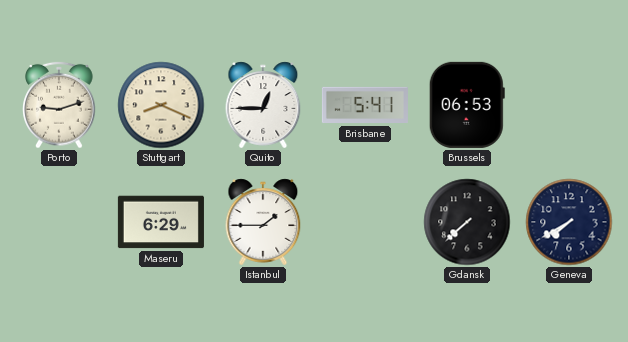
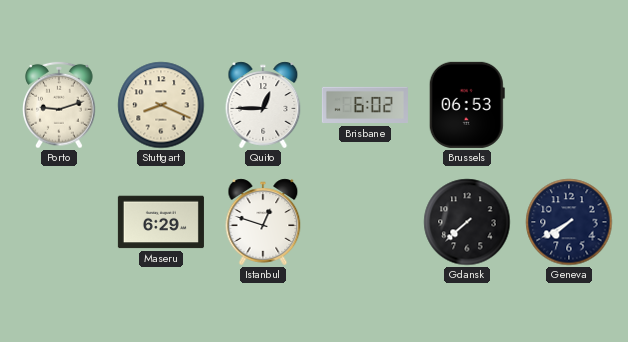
Brisbane: 5:41 -> 6:02
Istanbul: 1:45 -> 12:48
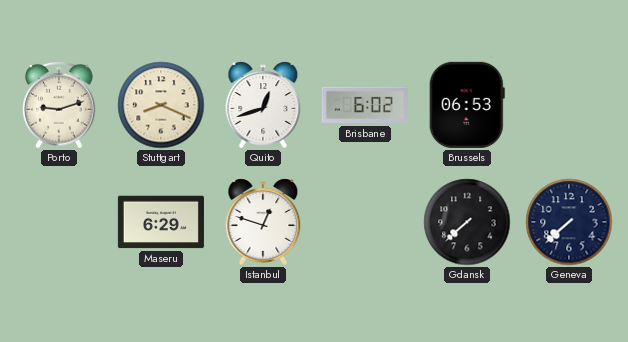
Quito: 12:45 -> 12:42
Geneva: 7:40 -> 7:38
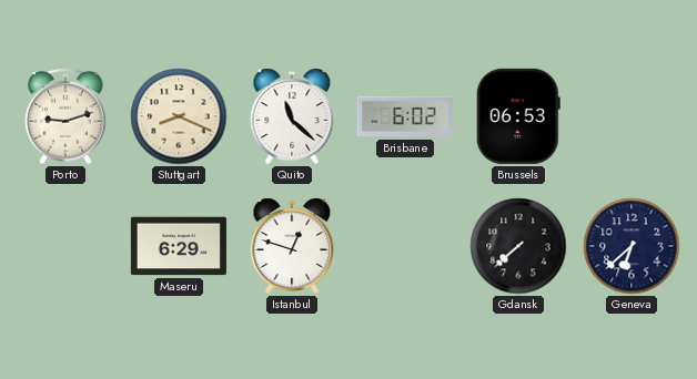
Quito: 12:42 -> 11:22
Geneva: 7:38 -> 6:38
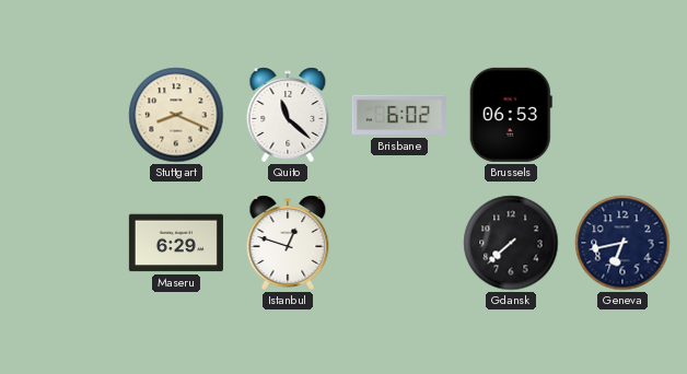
Porto: 9:12 -> none
Geneva: 6:38 -> 6:43
